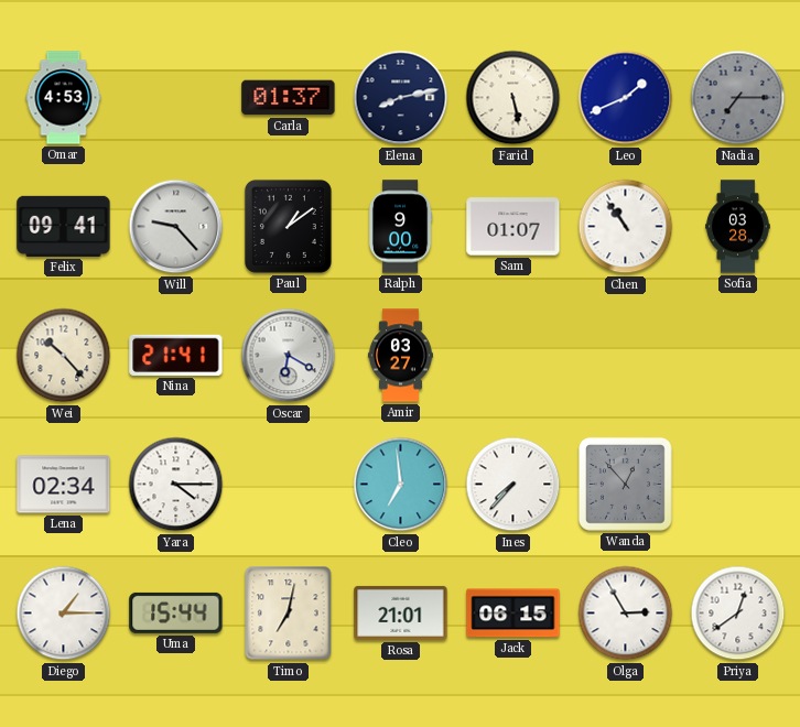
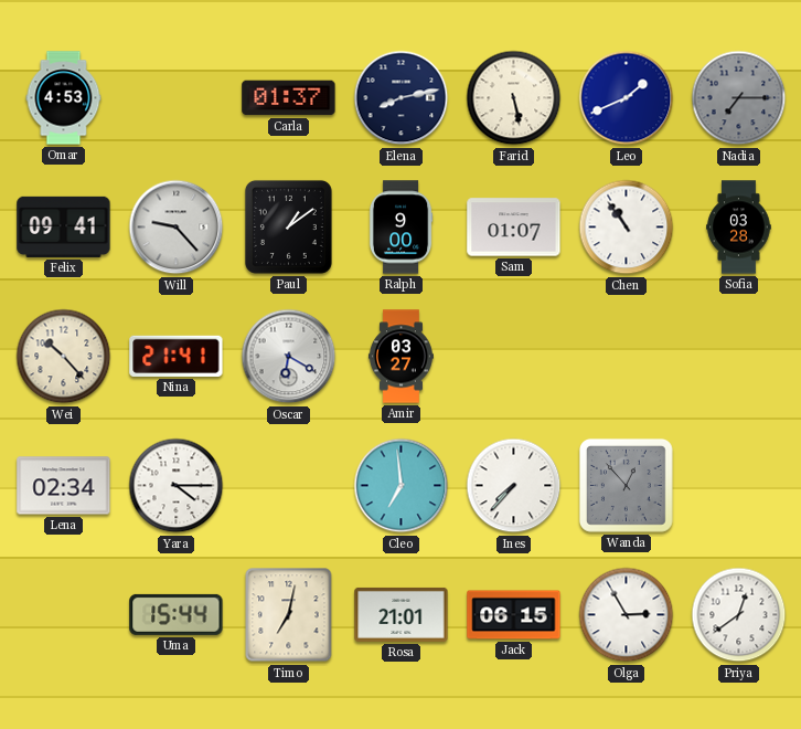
Diego: 1:15 -> none
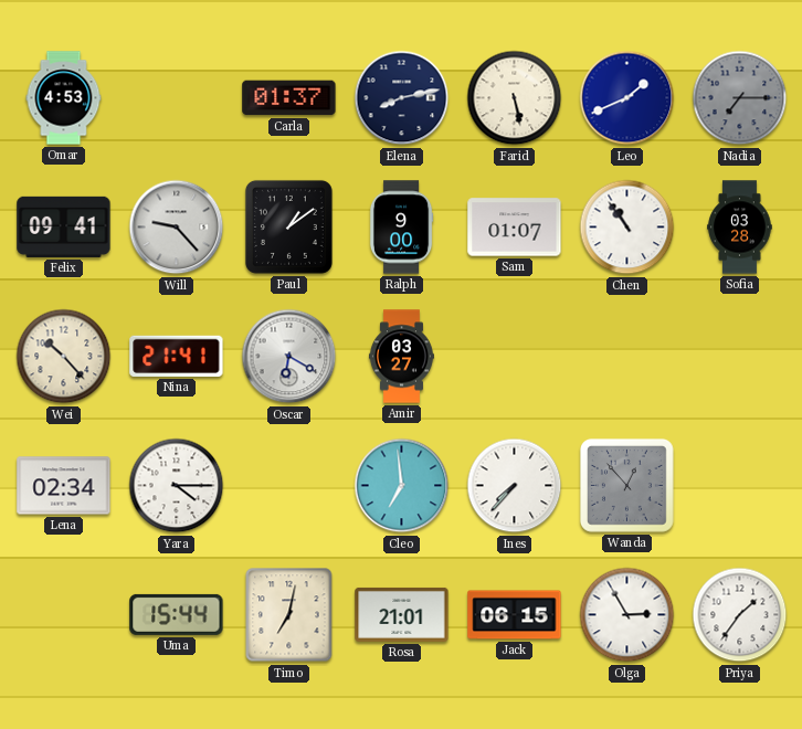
Priya: 12:39 -> 1:36
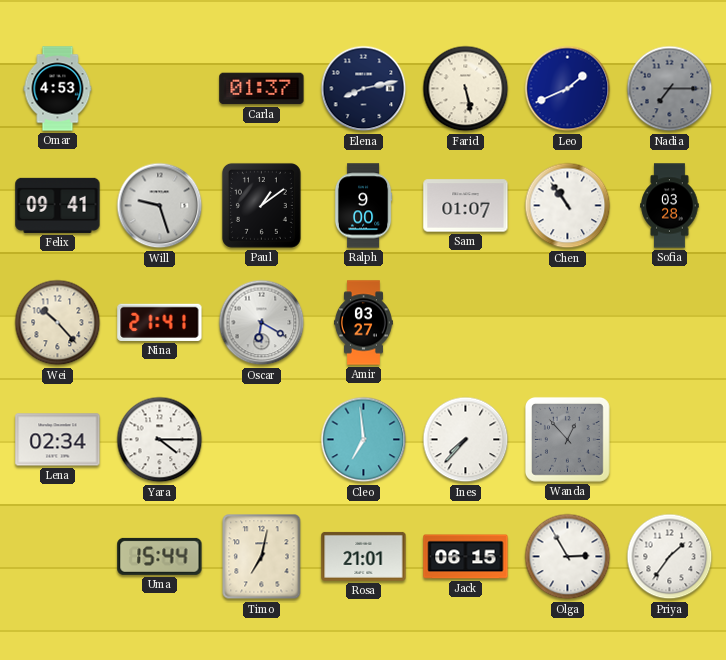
Will: 9:23 -> 9:27
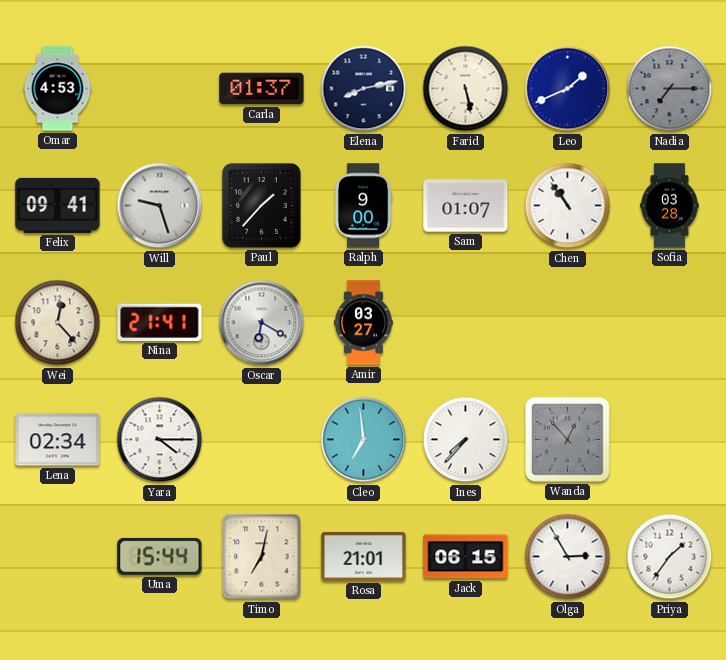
Paul: 1:09 -> 1:37
Wei: 10:23 -> 12:23
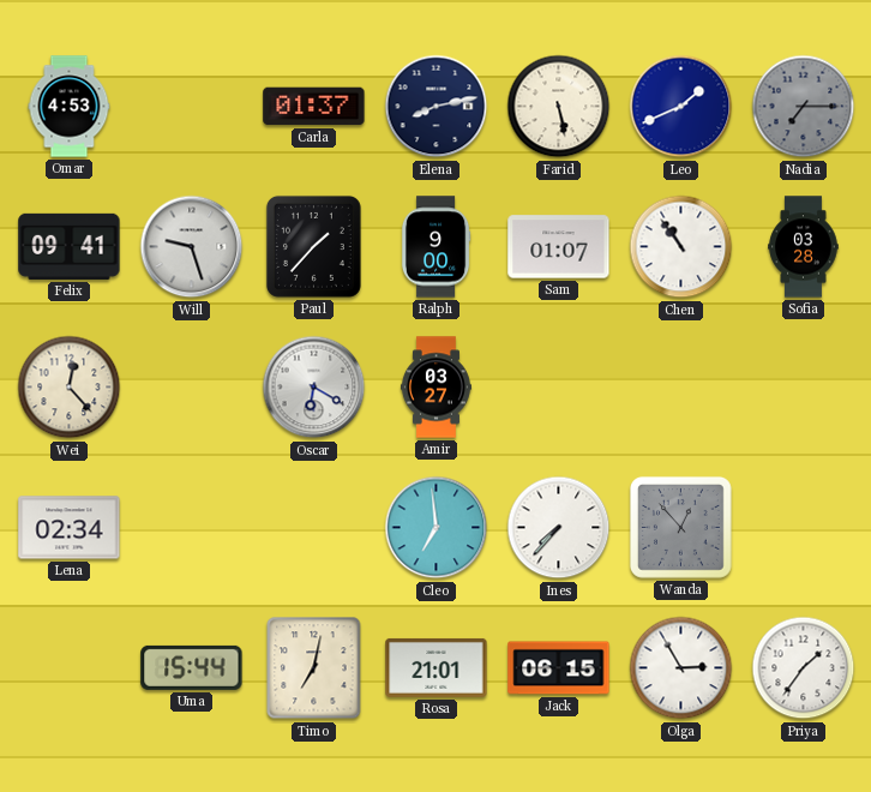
Nina: 21:41 -> none
Yara: 4:15 -> none
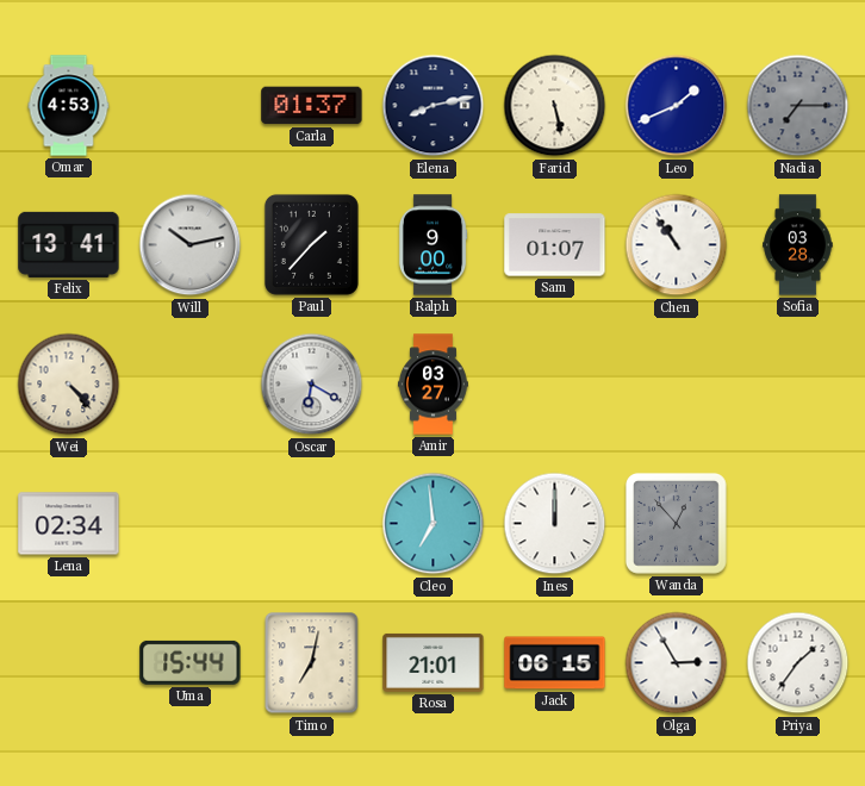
Felix: 09:41 -> 13:41
Will: 9:27 -> 10:13
Wei: 12:23 -> 4:23
Ines: 7:37 -> 12:00
